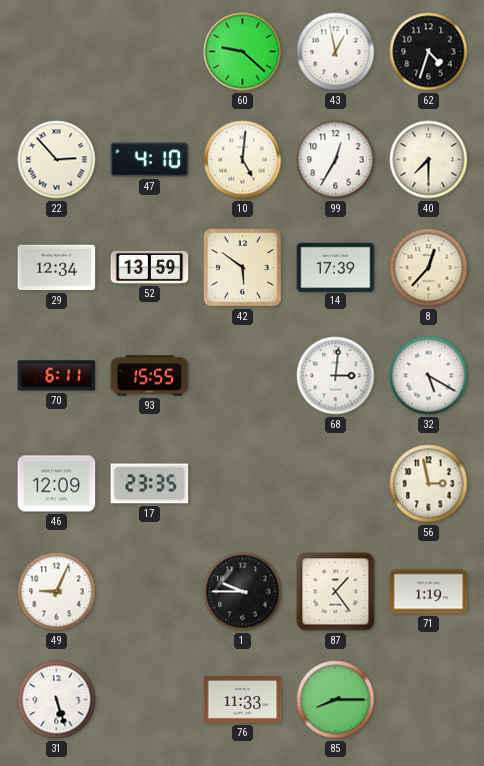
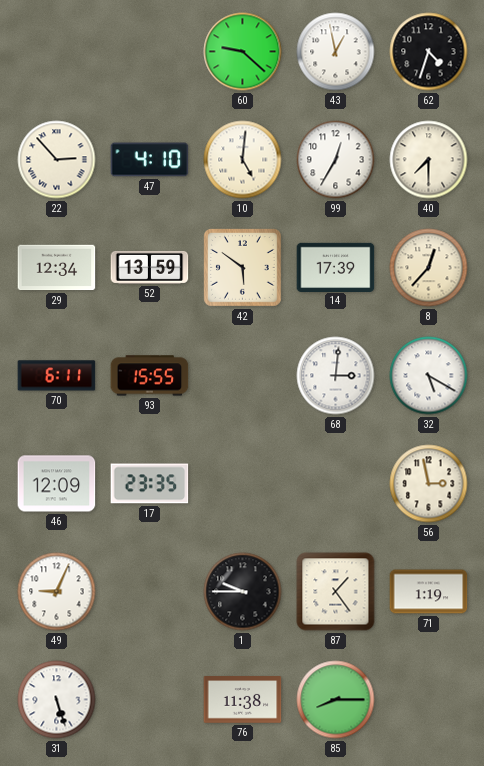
76: 11:33 -> 11:38
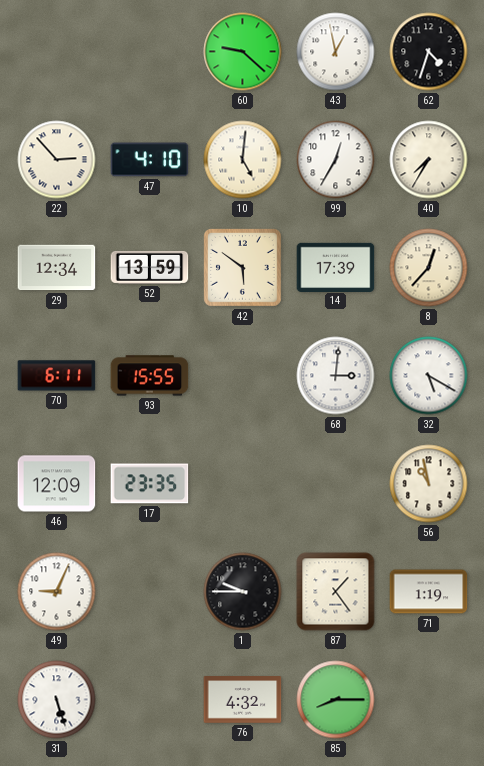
40: 7:30 -> 7:35
56: 2:58 -> 10:58
76: 11:38 -> 4:32
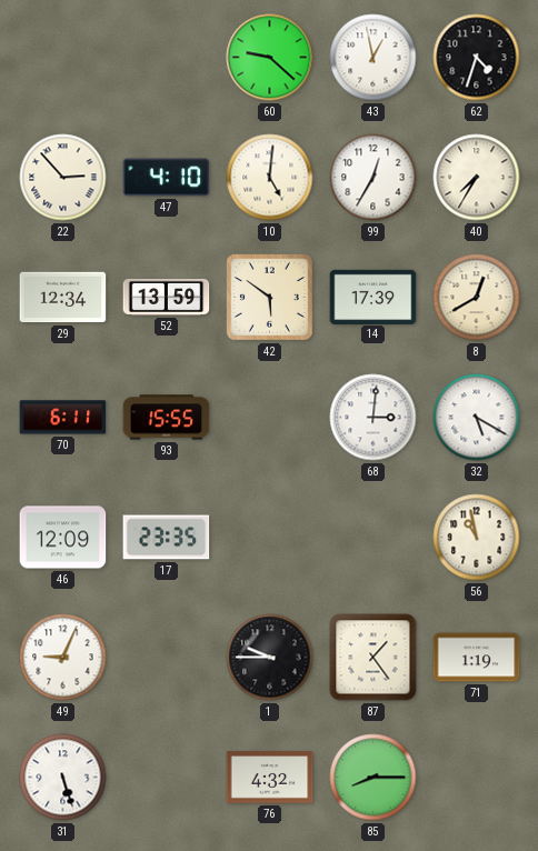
8: 12:37 -> 12:40
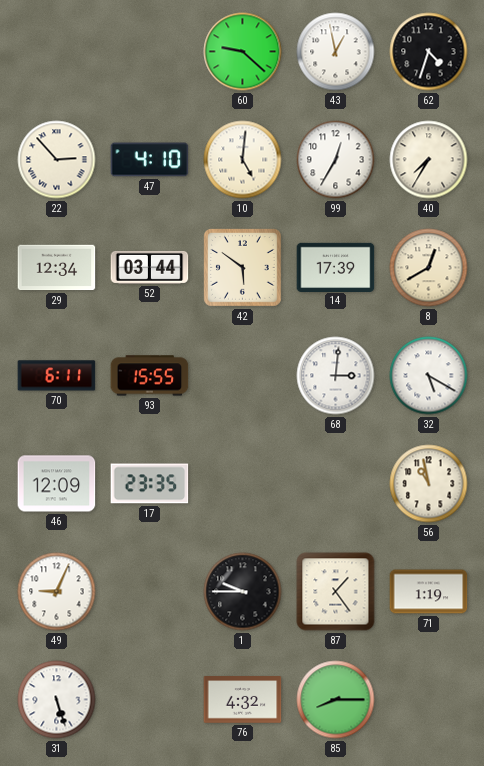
52: 13:59 -> 03:44
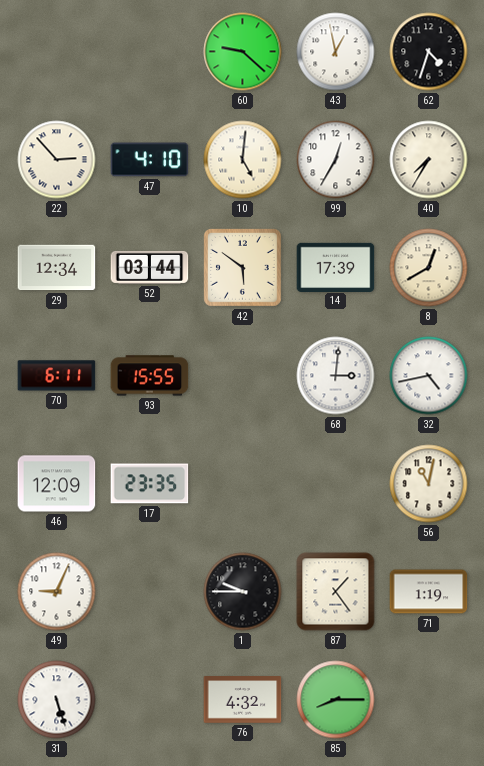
32: 5:20 -> 4:43
56: 10:58 -> 11:02
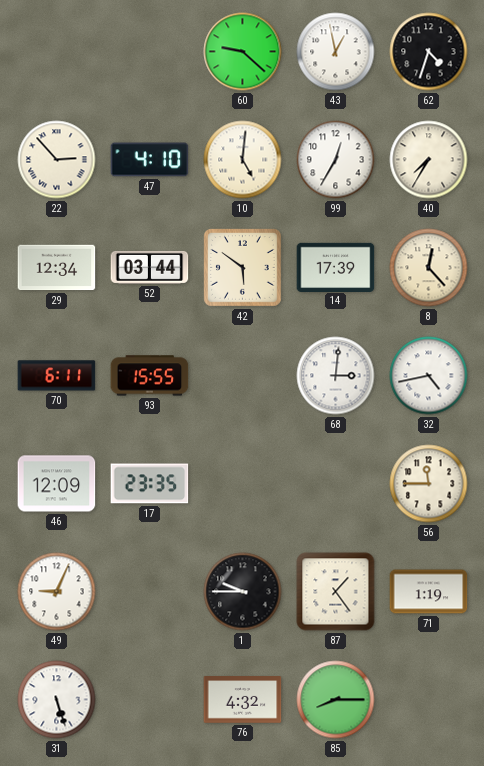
8: 12:40 -> 12:23
56: 11:02 -> 11:45
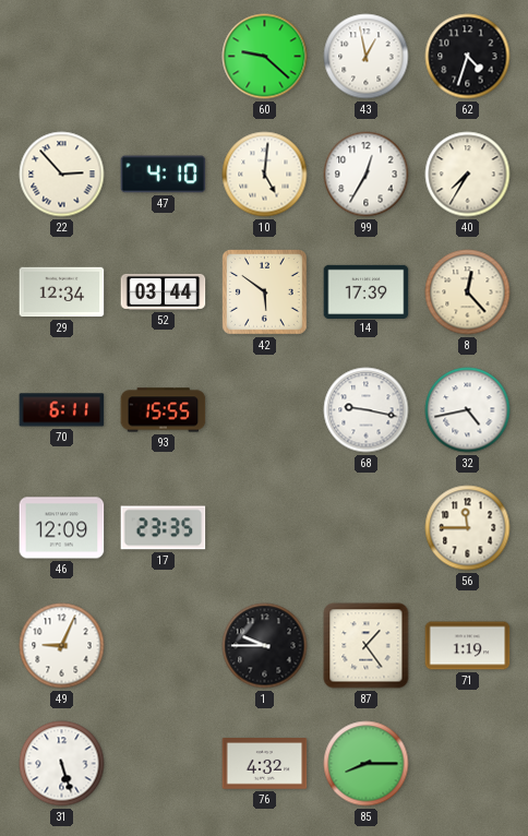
68: 3:01 -> 9:17
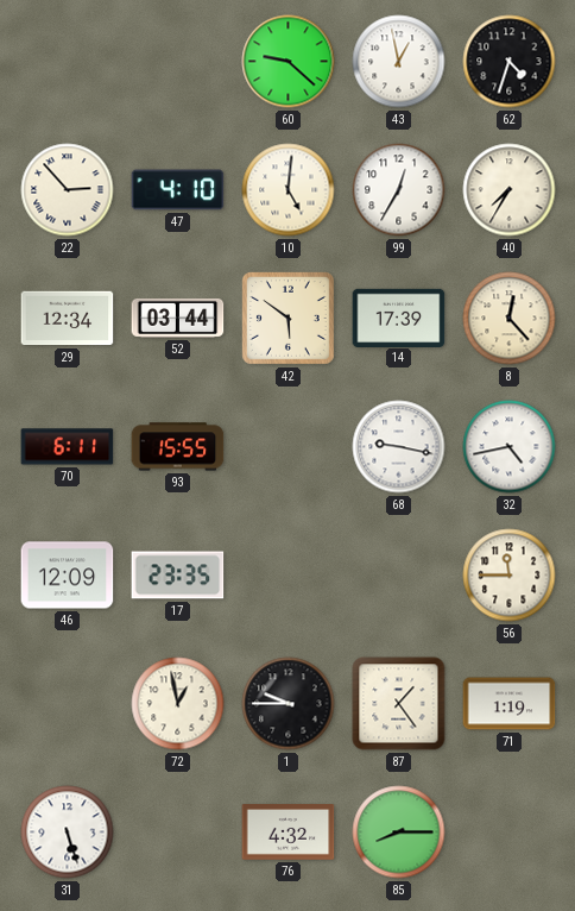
49: 9:04 -> none
72: none -> 12:58
